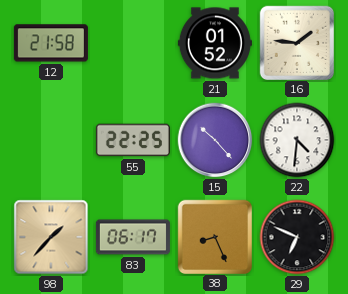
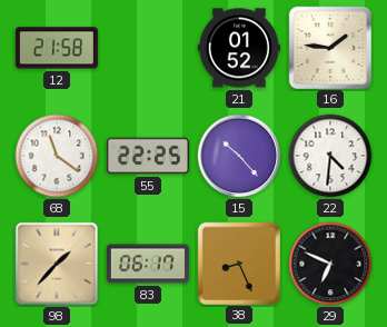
68: none -> 11:21
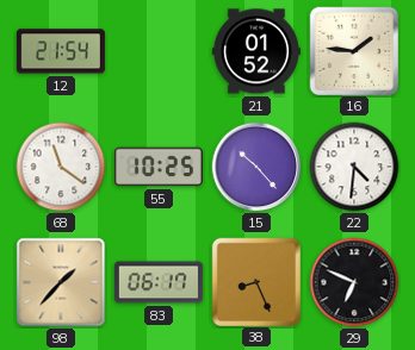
12: 21:58 -> 21:54
55: 22:25 -> 10:25
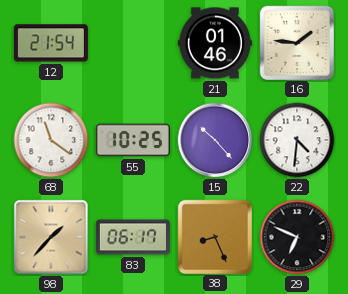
21: 01:52 -> 01:46
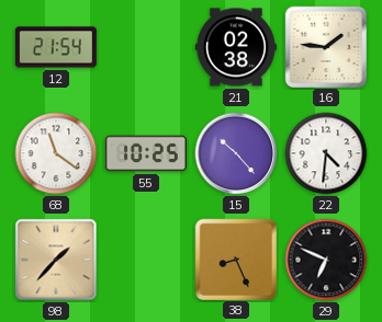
21: 01:46 -> 02:38
83: 06:17 -> none
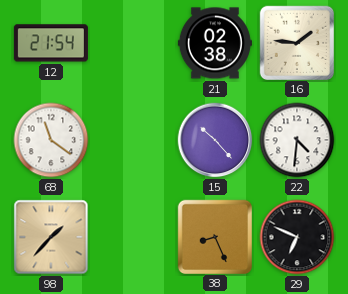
55: 10:25 -> none
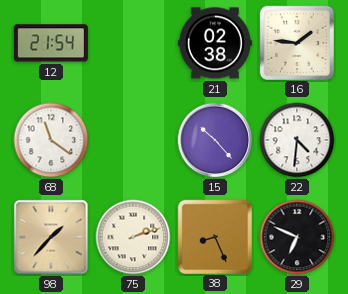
75: none -> 2:12
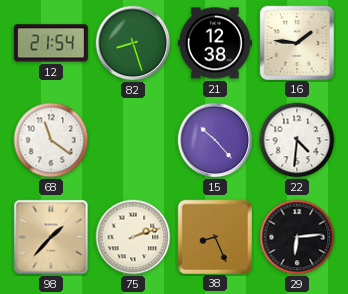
82: none -> 8:27
21: 02:38 -> 12:38
29: 6:49 -> 6:14
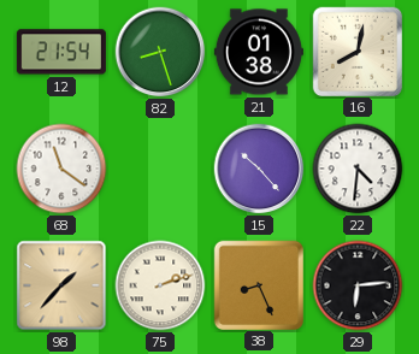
21: 12:38 -> 01:38
16: 1:46 -> 8:02
